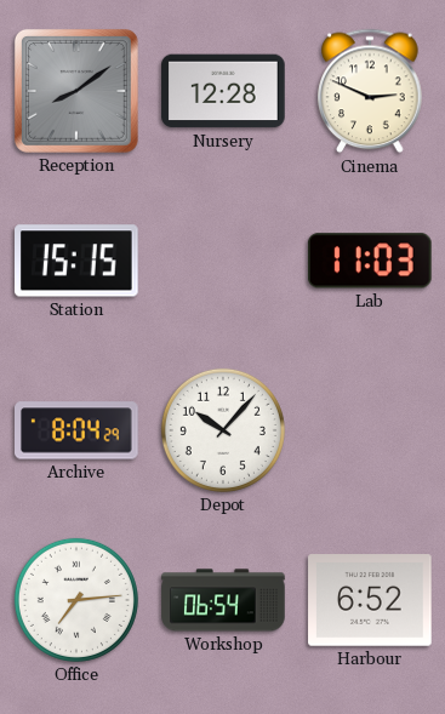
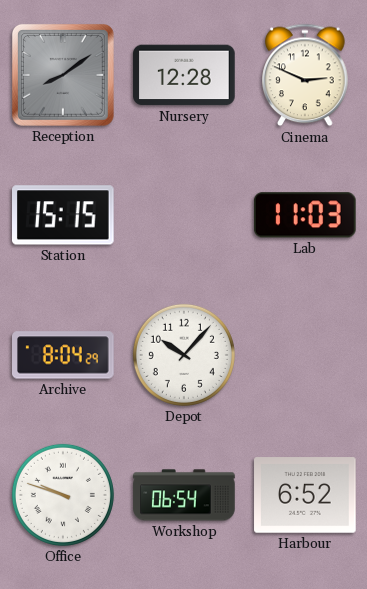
Office: 7:14 -> 9:48
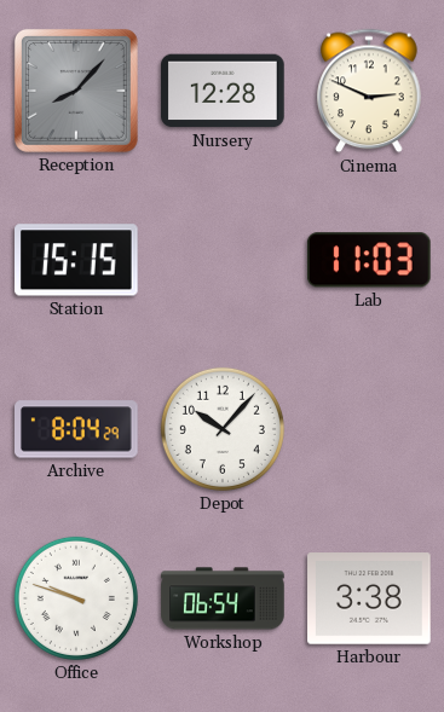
Reception: 8:09 -> 8:07
Harbour: 6:52 -> 3:38
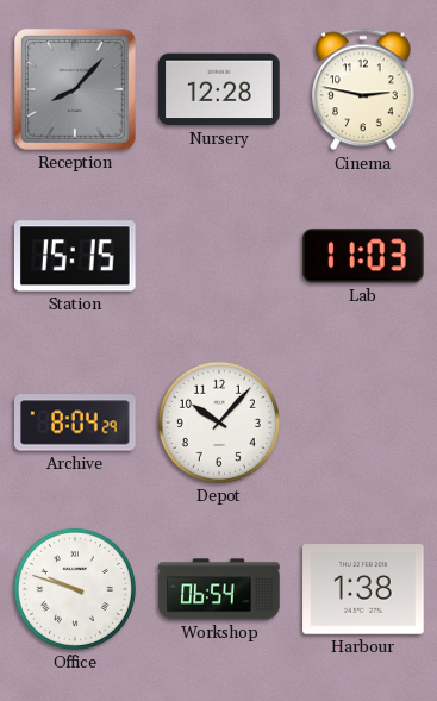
Cinema: 2:49 -> 2:47
Harbour: 3:38 -> 1:38
